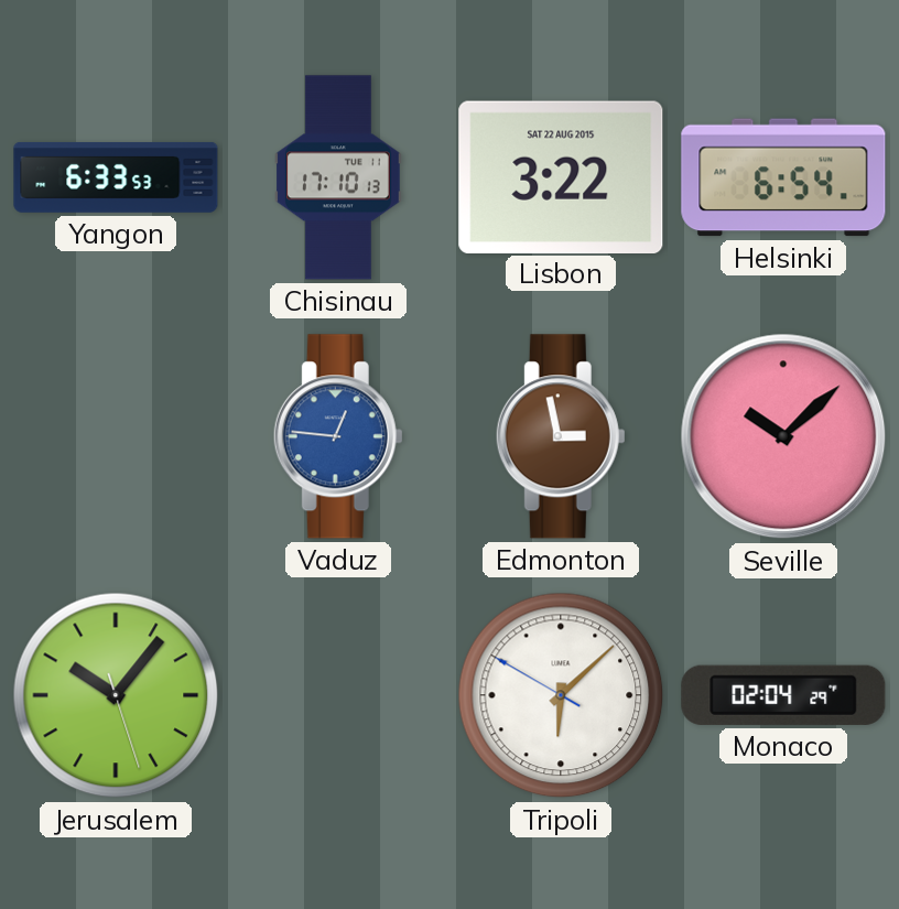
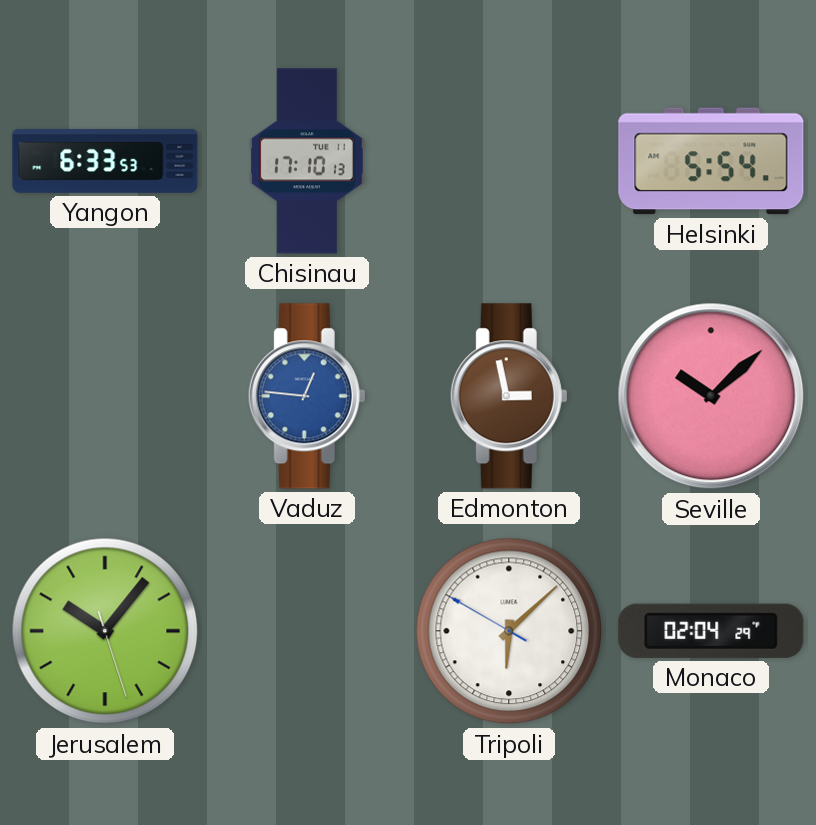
Lisbon: 3:22 -> none
Helsinki: 6:54 -> 5:54
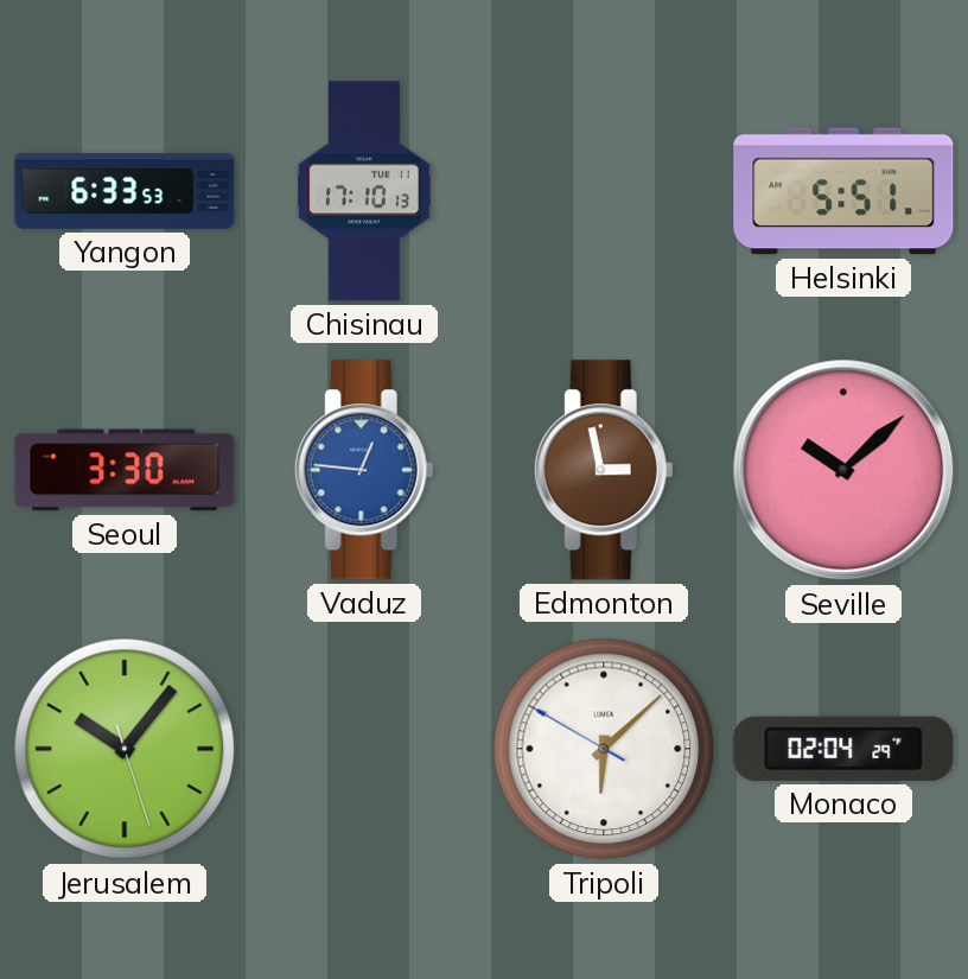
Helsinki: 5:54 -> 5:51
Seoul: none -> 3:30
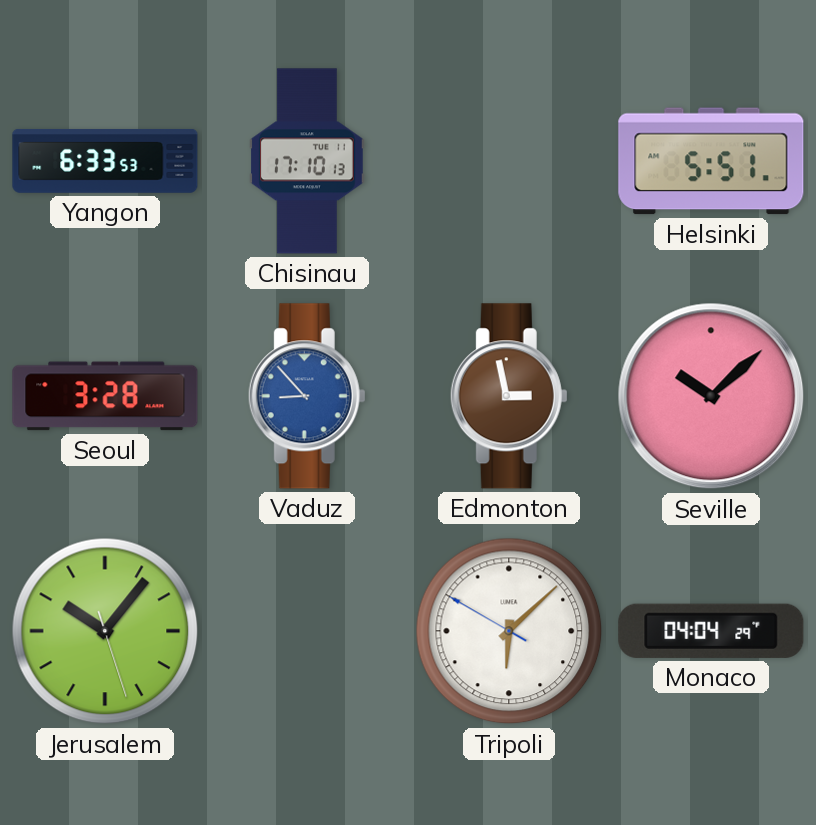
Seoul: 3:30 -> 3:28
Vaduz: 12:46 -> 8:53
Monaco: 02:04 -> 04:04
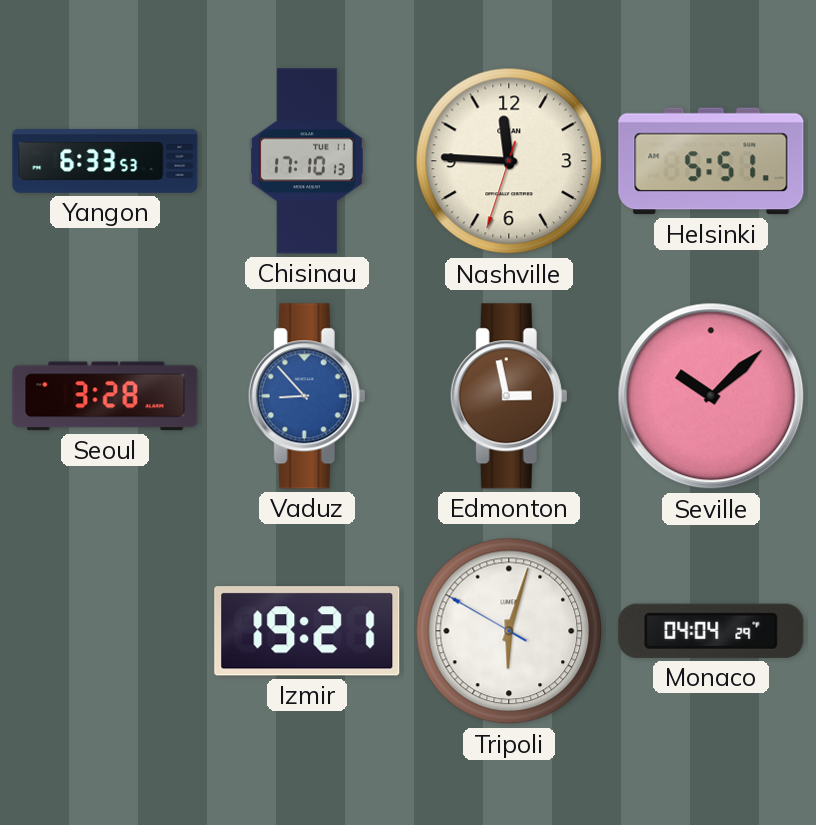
Nashville: none -> 11:45
Jerusalem: 10:06 -> none
Izmir: none -> 19:21
Tripoli: 6:07 -> 6:02
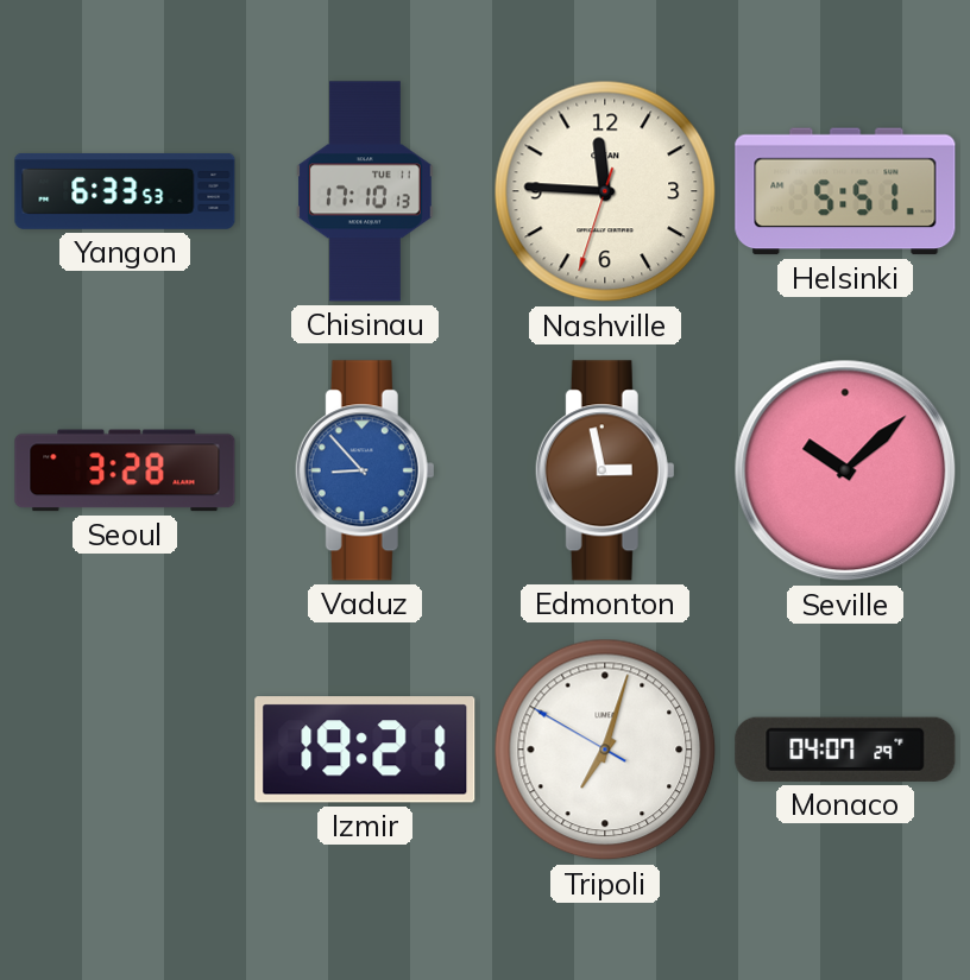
Tripoli: 6:02 -> 7:02
Monaco: 04:04 -> 04:07
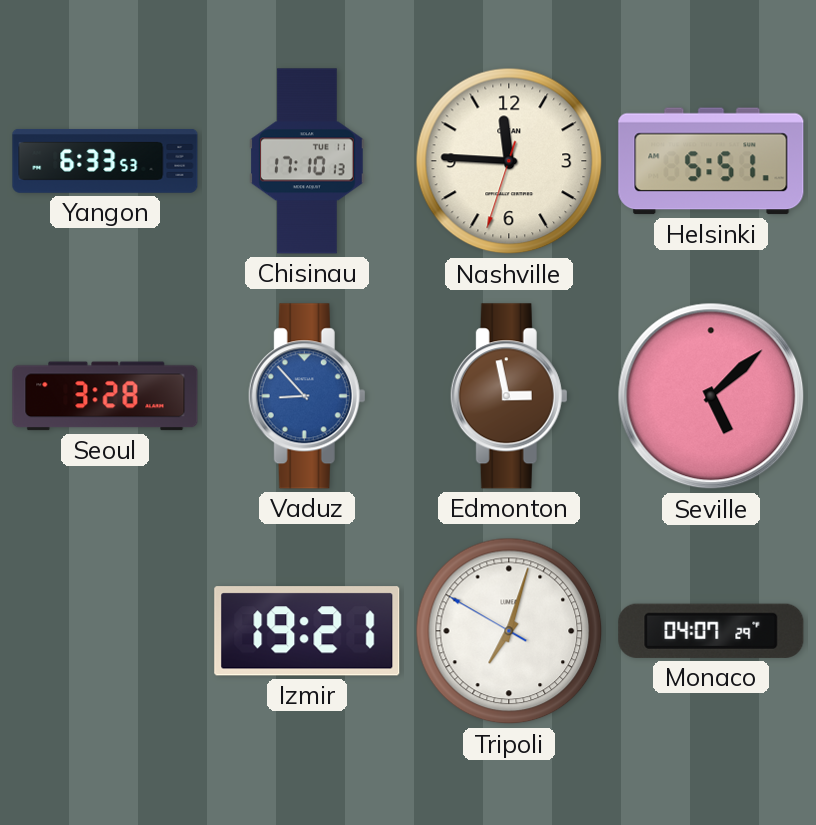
Seville: 10:08 -> 5:08
